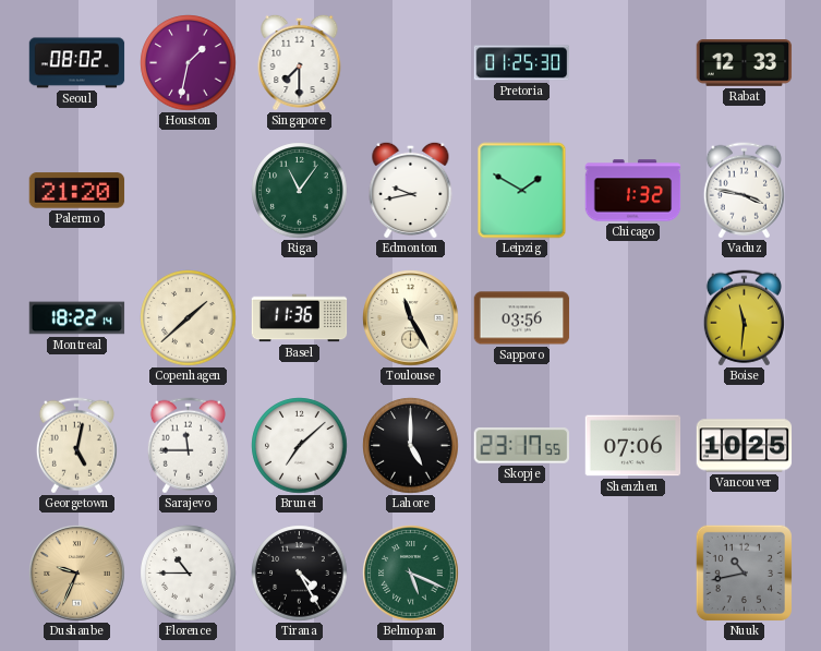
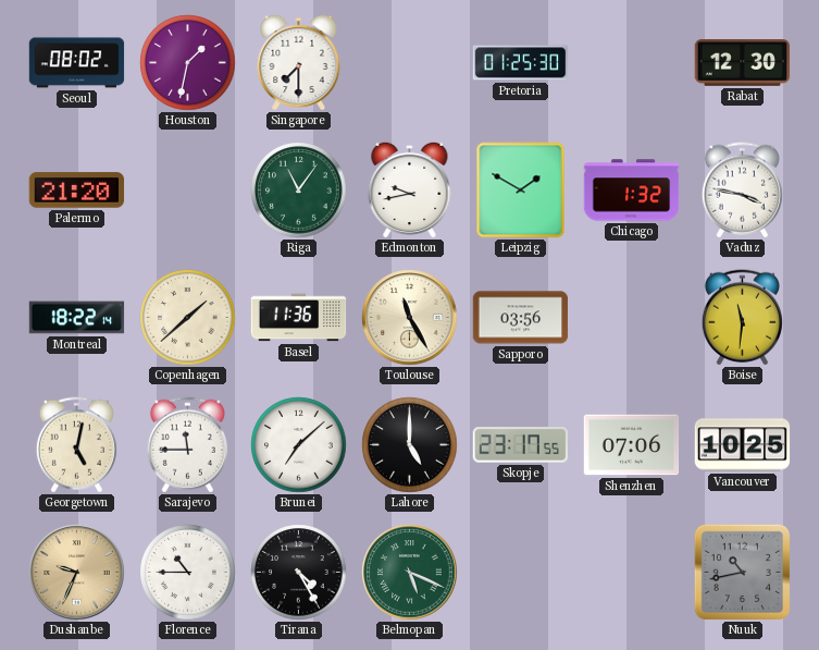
Rabat: 12:33 -> 12:30
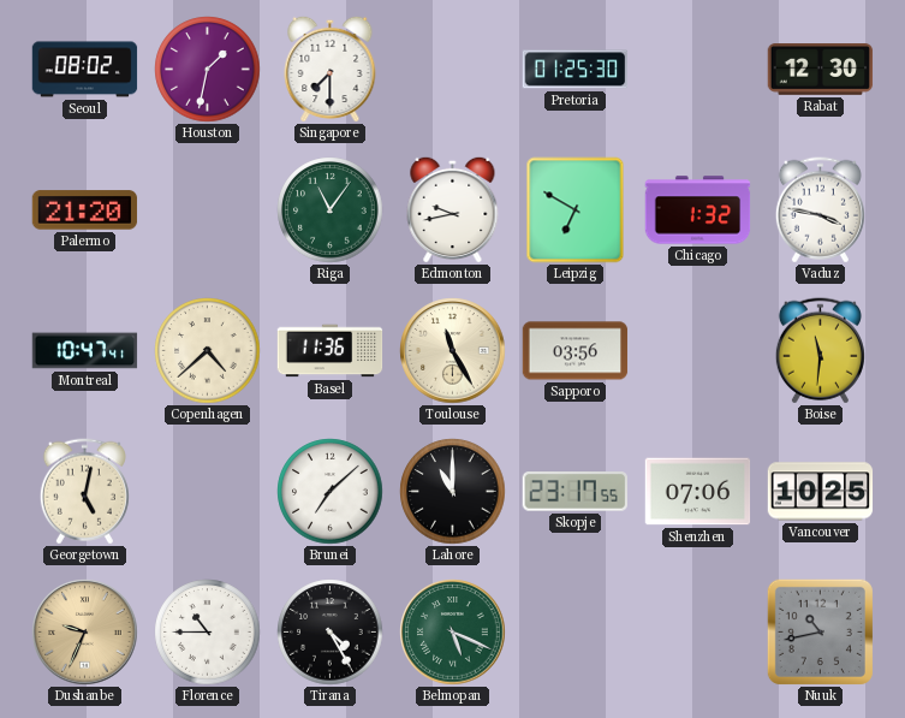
Leipzig: 1:50 -> 6:50
Montreal: 18:22 -> 10:47
Copenhagen: 1:38 -> 4:38
Sarajevo: 11:45 -> none
Lahore: 5:00 -> 11:00
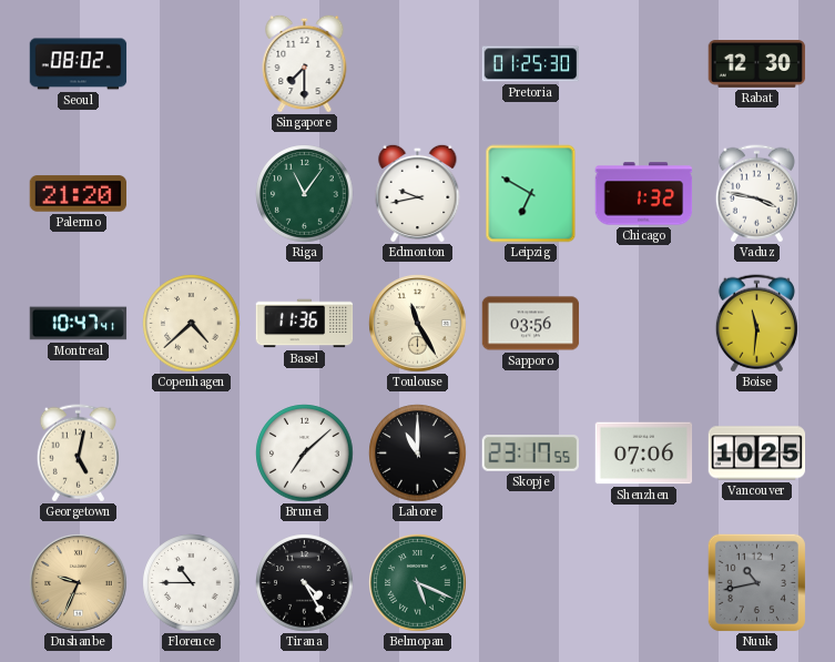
Houston: 1:32 -> none
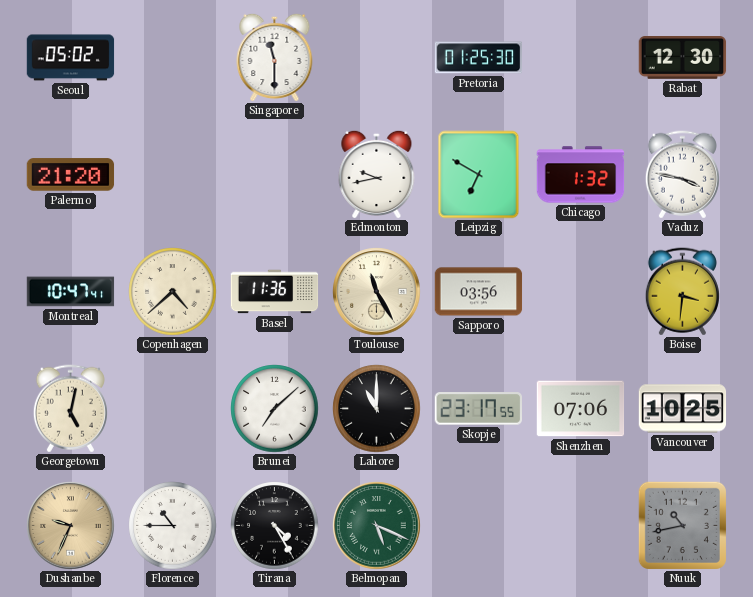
Seoul: 08:02 -> 05:02
Singapore: 7:30 -> 11:30
Riga: 11:06 -> none
Boise: 11:31 -> 3:31
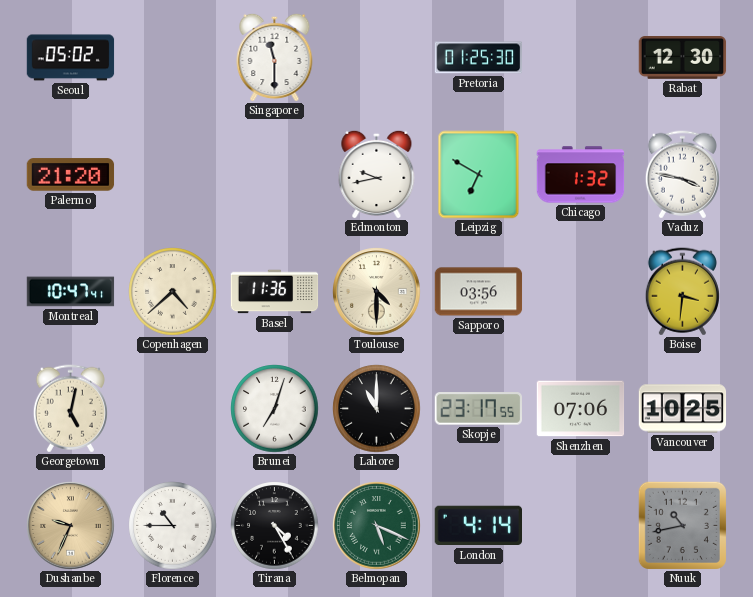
Toulouse: 11:25 -> 4:30
Brunei: 7:08 -> 7:03
London: none -> 4:14
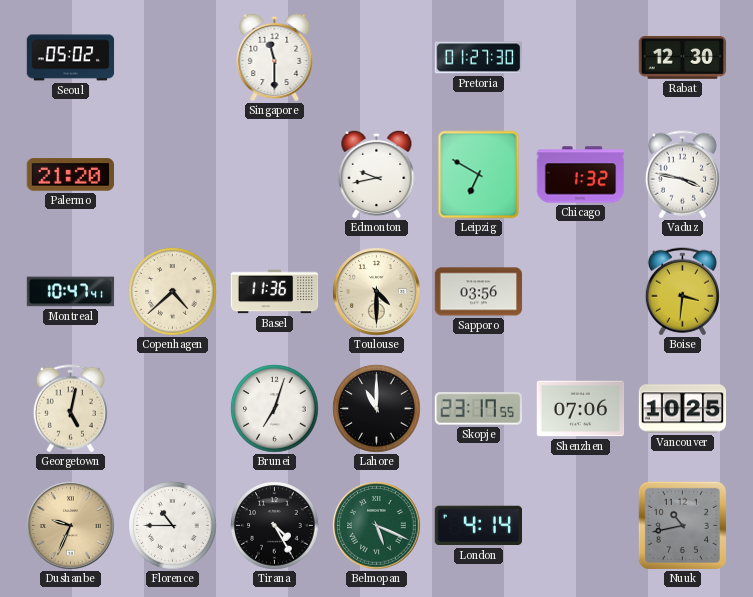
Pretoria: 01:25 -> 01:27
